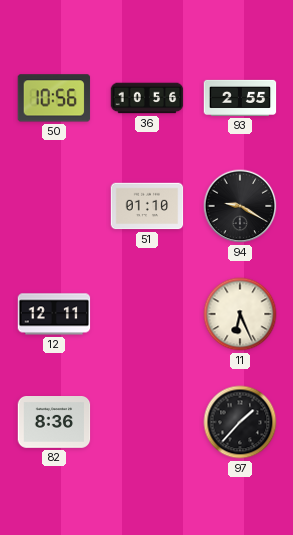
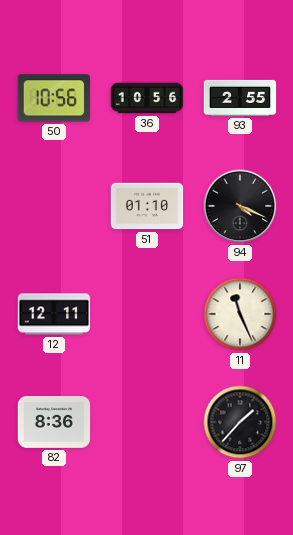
94: 9:20 -> 4:19
11: 6:26 -> 11:26
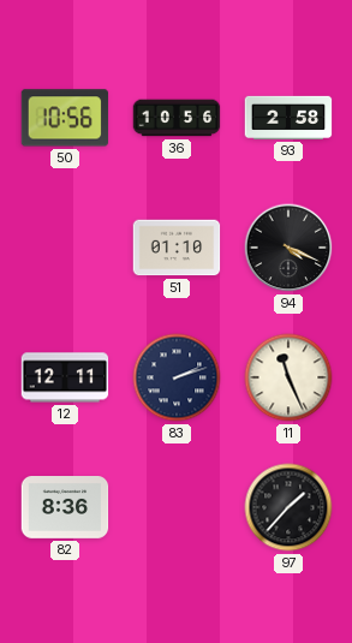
93: 2:55 -> 2:58
83: none -> 2:12
